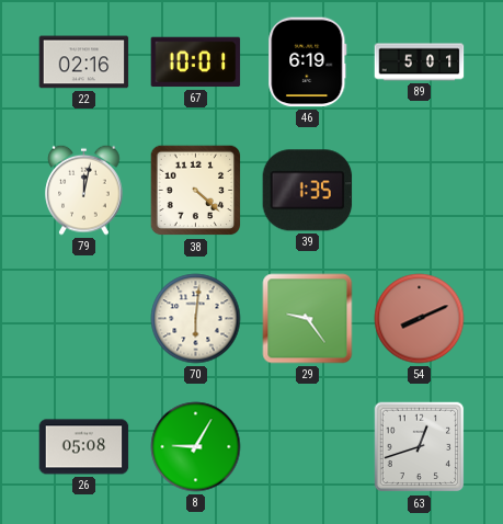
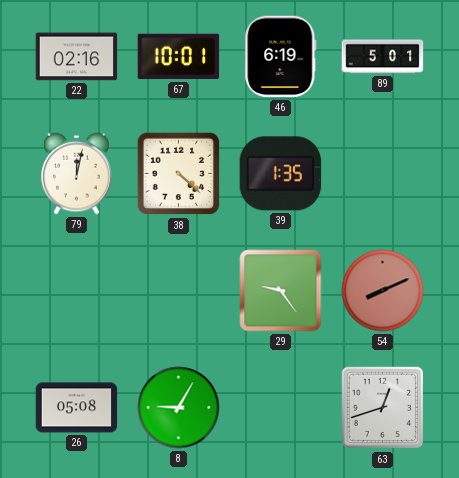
70: 6:01 -> none
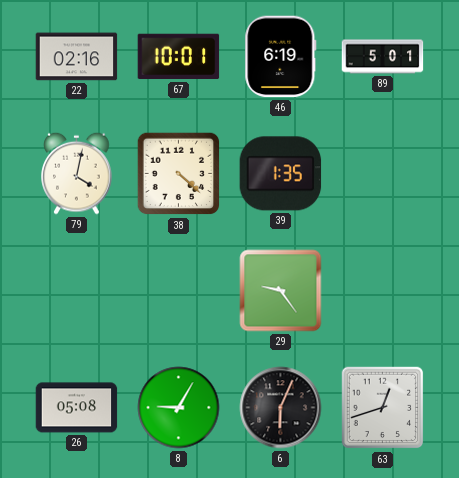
79: 12:02 -> 4:02
54: 8:11 -> none
6: none -> 6:04
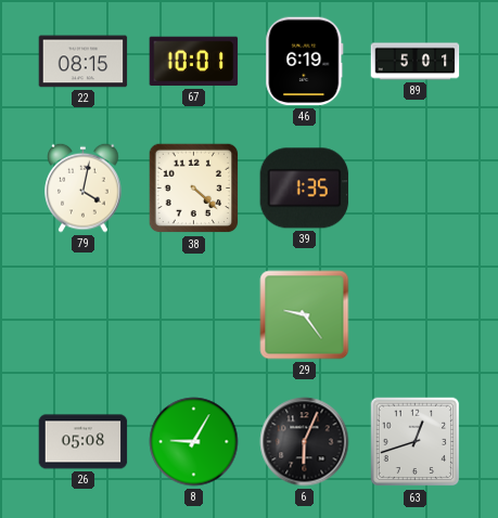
22: 02:16 -> 08:15
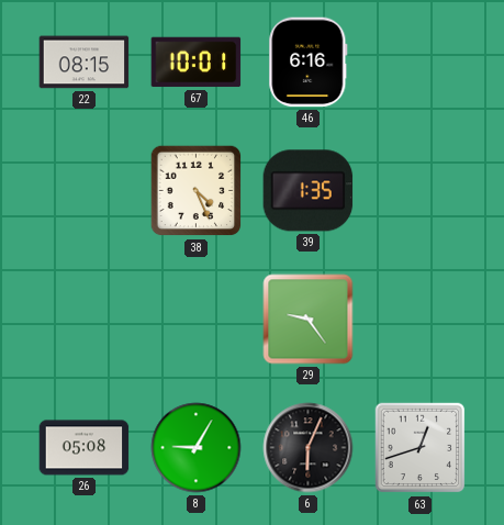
46: 6:19 -> 6:16
89: 5:01 -> none
79: 4:02 -> none
38: 4:22 -> 4:26
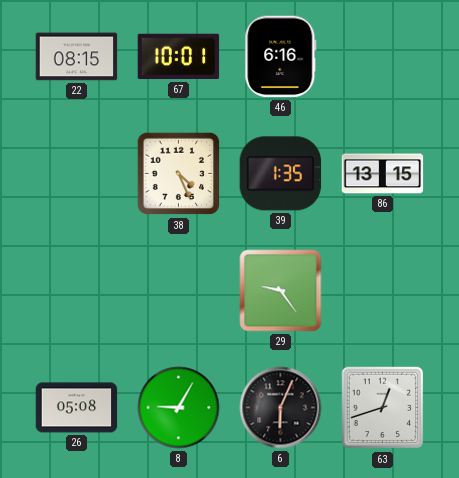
86: none -> 13:15
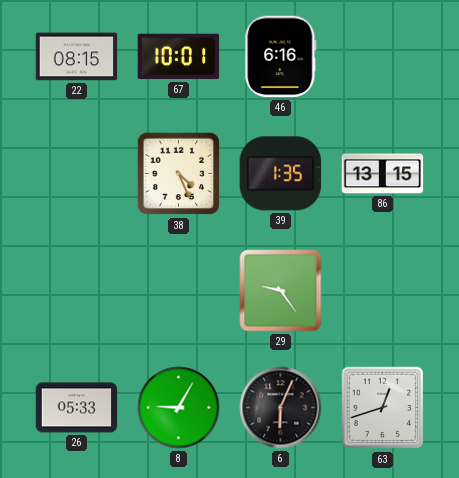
26: 05:08 -> 05:33
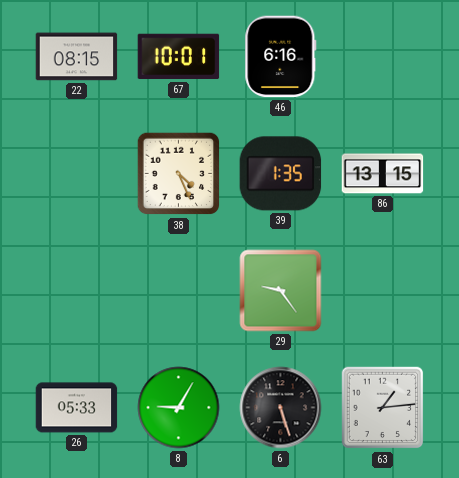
6: 6:04 -> 5:27
63: 12:42 -> 1:14
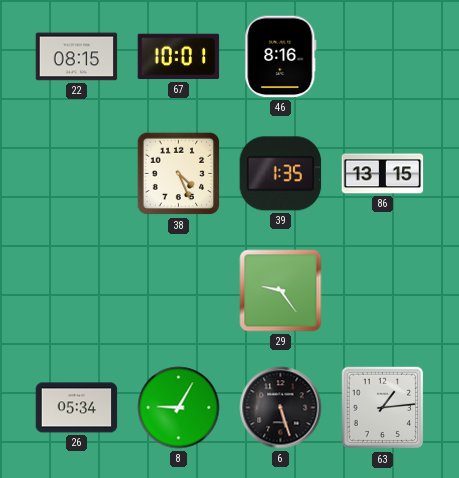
46: 6:16 -> 8:16
26: 05:33 -> 05:34
